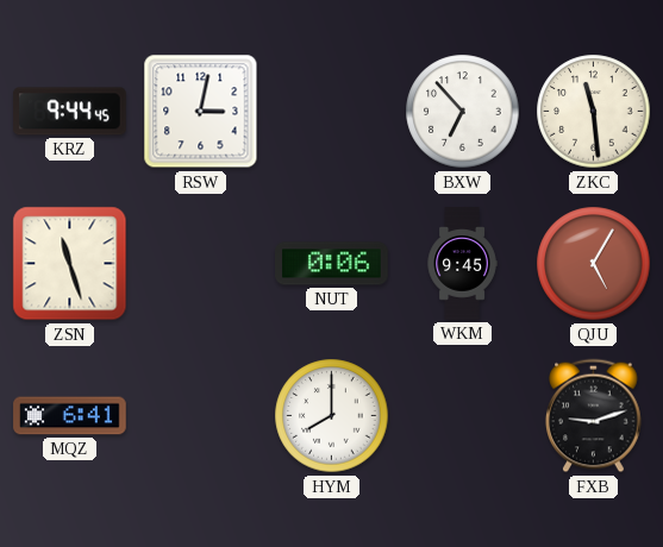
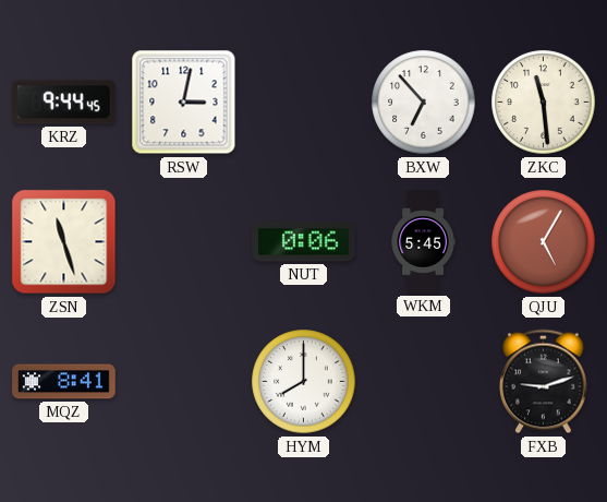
WKM: 9:45 -> 5:45
MQZ: 6:41 -> 8:41
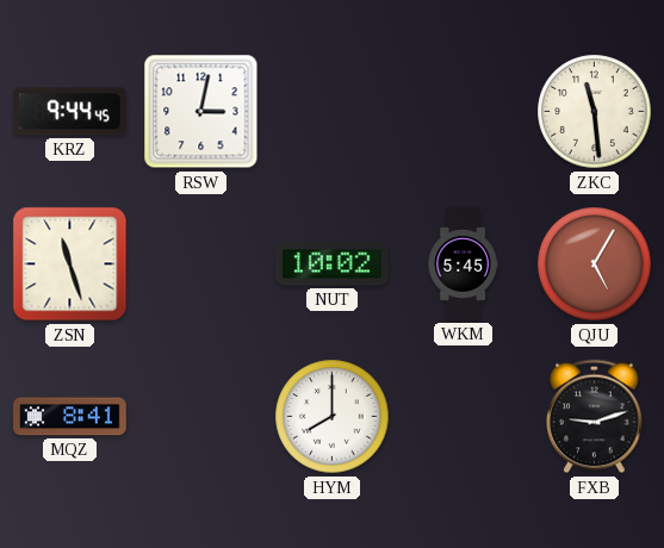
BXW: 6:53 -> none
NUT: 0:06 -> 10:02
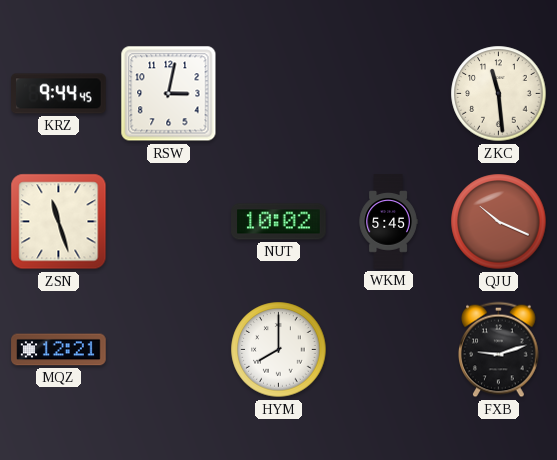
QJU: 5:05 -> 10:19
MQZ: 8:41 -> 12:21
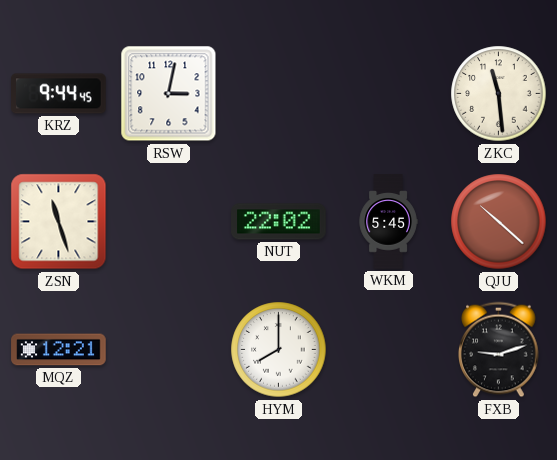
NUT: 10:02 -> 22:02
QJU: 10:19 -> 10:22
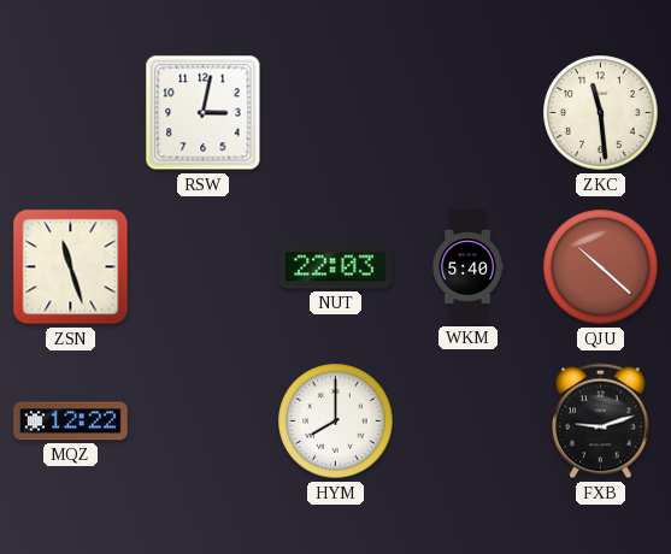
KRZ: 9:44 -> none
NUT: 22:02 -> 22:03
WKM: 5:45 -> 5:40
MQZ: 12:21 -> 12:22
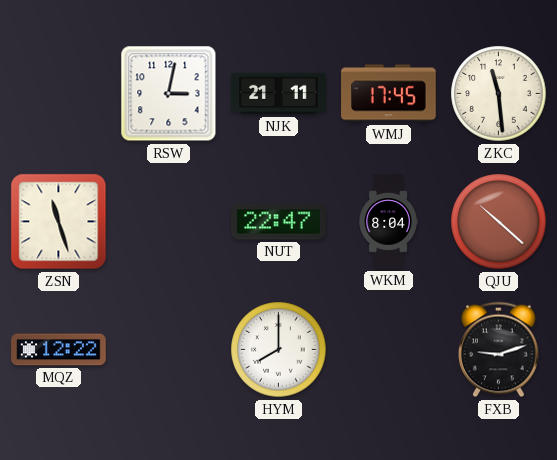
NJK: none -> 21:11
WMJ: none -> 17:45
NUT: 22:03 -> 22:47
WKM: 5:40 -> 8:04
